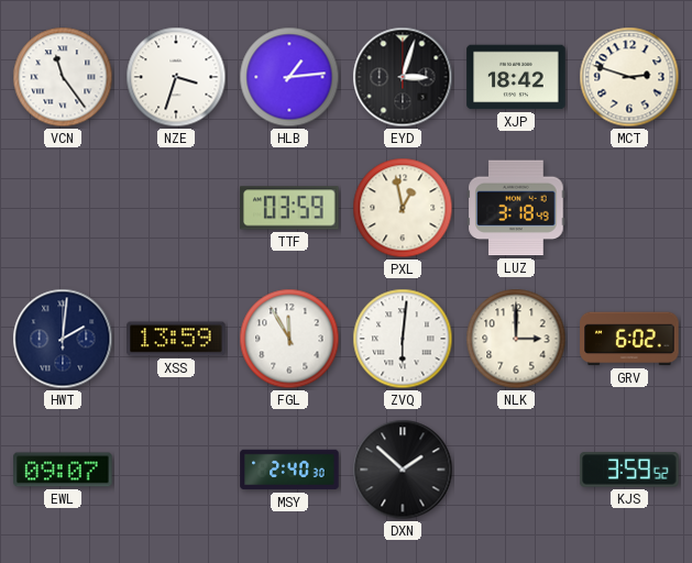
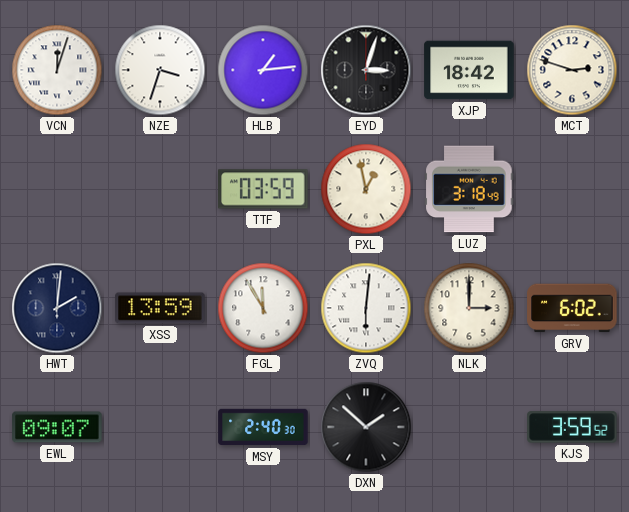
VCN: 11:24 -> 12:03
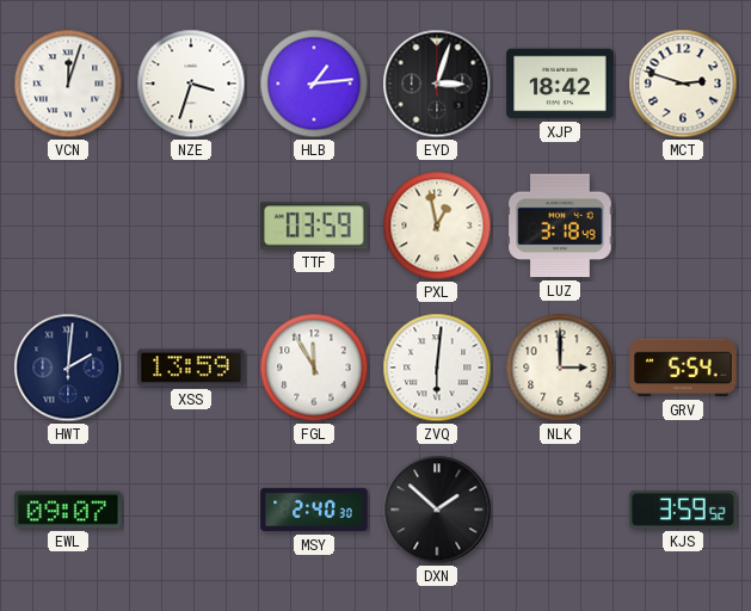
GRV: 6:02 -> 5:54
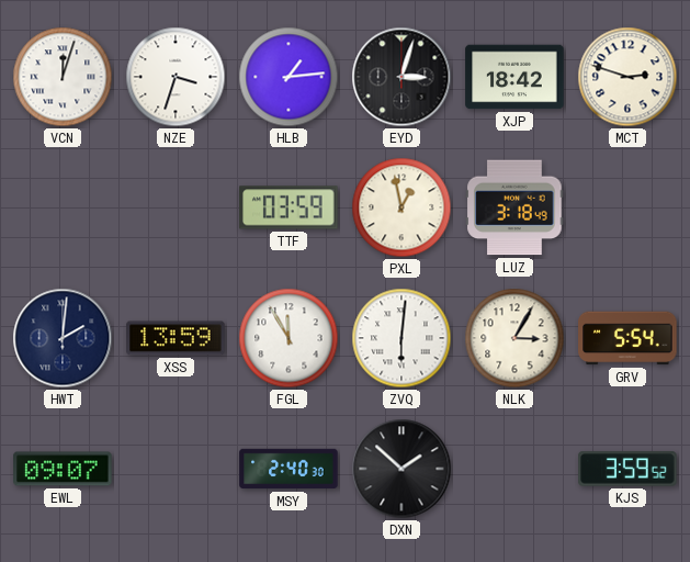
NLK: 3:00 -> 3:05
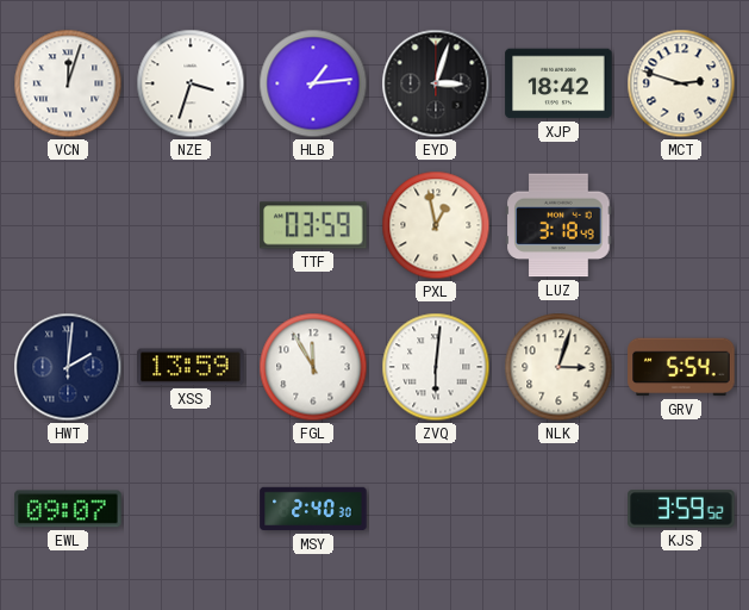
NLK: 3:05 -> 3:03
DXN: 1:52 -> none
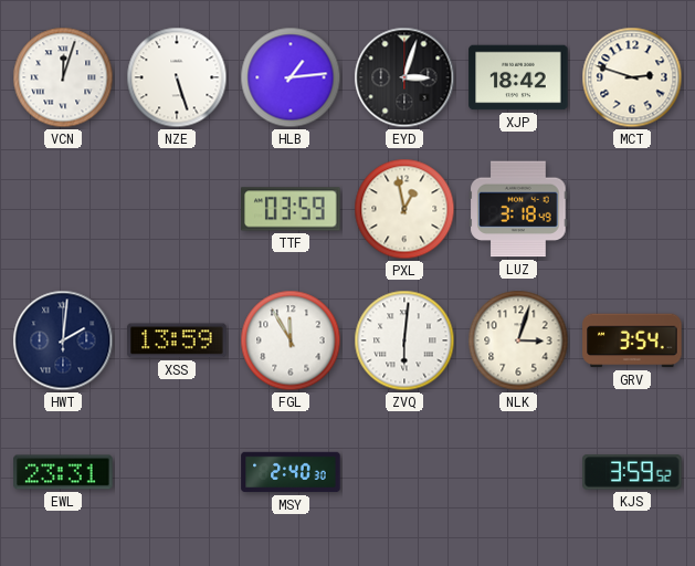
NZE: 3:33 -> 5:27
GRV: 5:54 -> 3:54
EWL: 09:07 -> 23:31
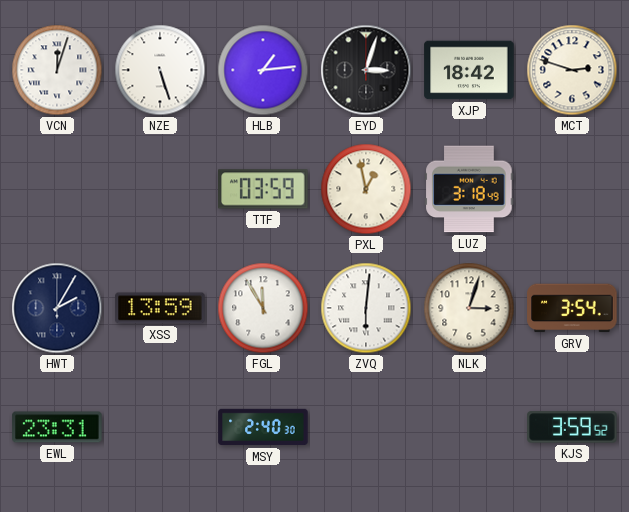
HWT: 2:01 -> 2:05
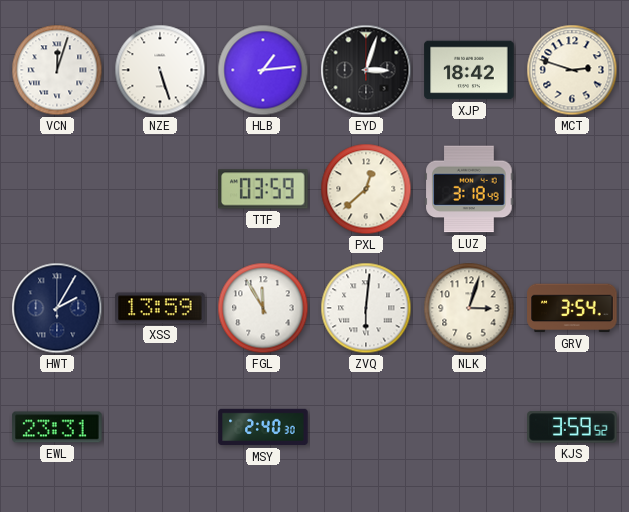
PXL: 12:58 -> 12:38
